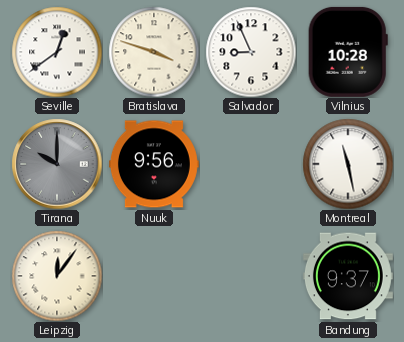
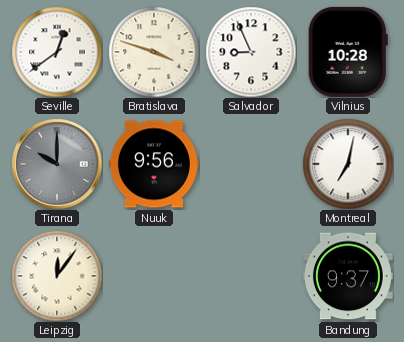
Montreal: 11:28 -> 7:02
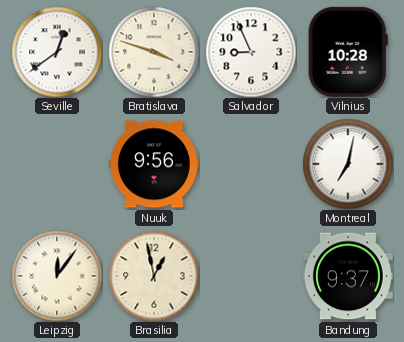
Tirana: 10:00 -> none
Brasilia: none -> 12:58
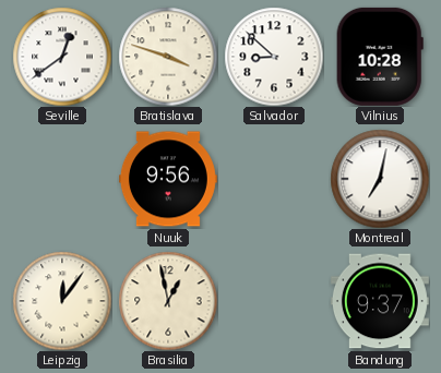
Salvador: 8:56 -> 8:52
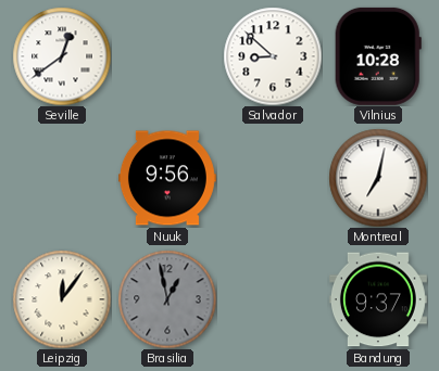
Bratislava: 3:48 -> none
Brasilia dial: cream -> grey
